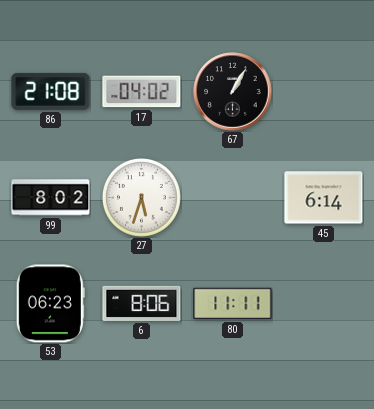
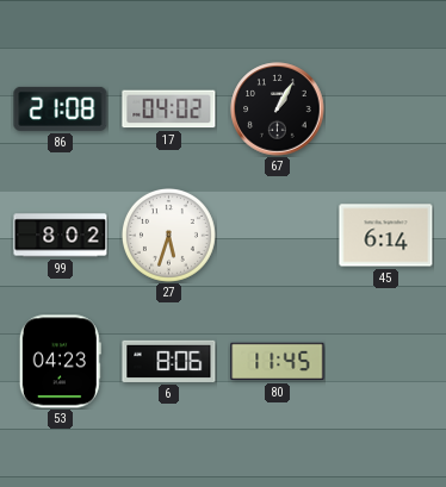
53: 06:23 -> 04:23
80: 11:11 -> 11:45
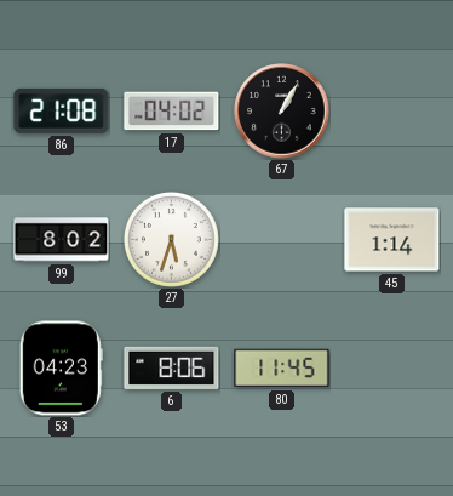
45: 6:14 -> 1:14
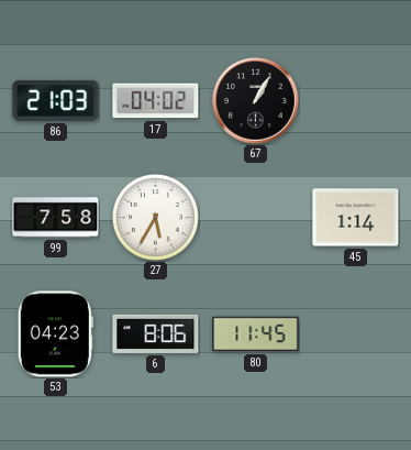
86: 21:08 -> 21:03
99: 8:02 -> 7:58
27: 5:33 -> 5:35
